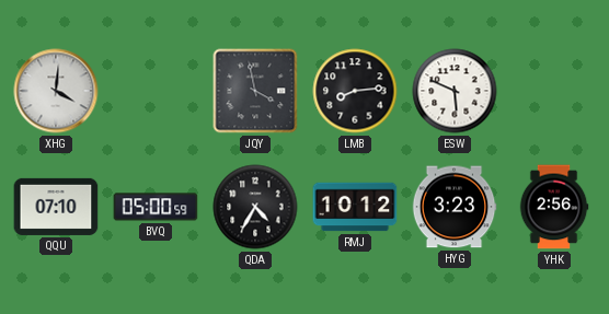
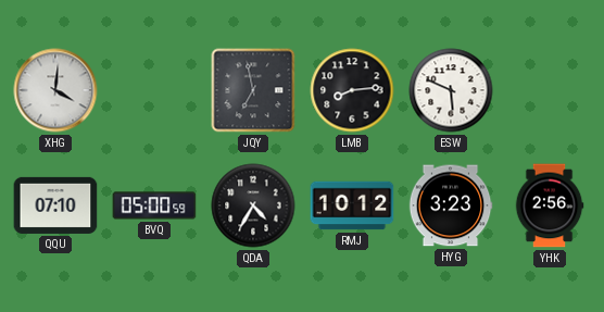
JQY: 3:58 -> 6:58
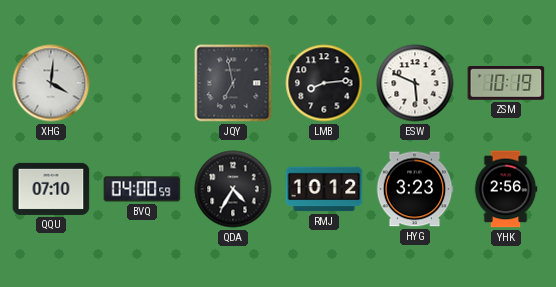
ZSM: none -> 10:19
BVQ: 05:00 -> 04:00
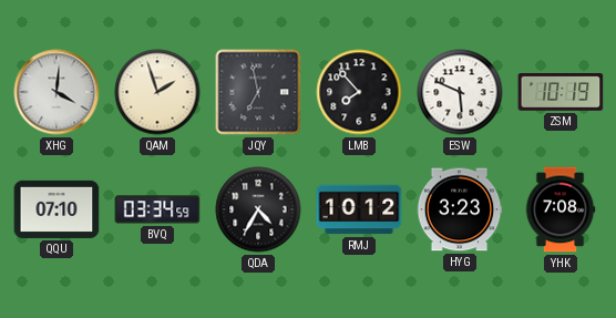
QAM: none -> 1:57
LMB: 8:14 -> 7:53
BVQ: 04:00 -> 03:34
YHK: 2:56 -> 7:08
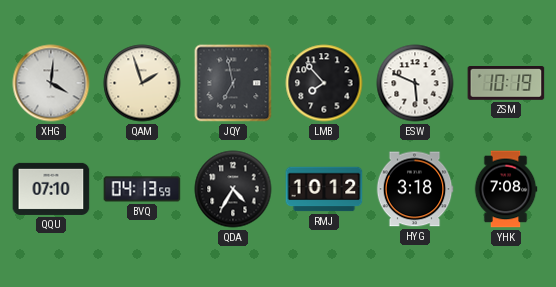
BVQ: 03:34 -> 04:13
HYG: 3:23 -> 3:18
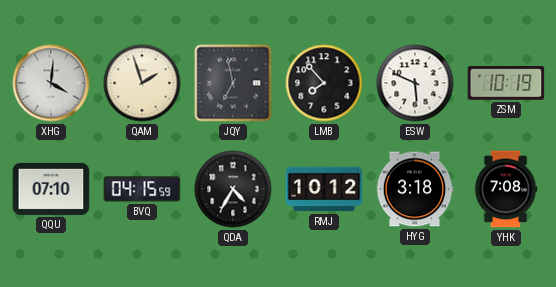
BVQ: 04:13 -> 04:15
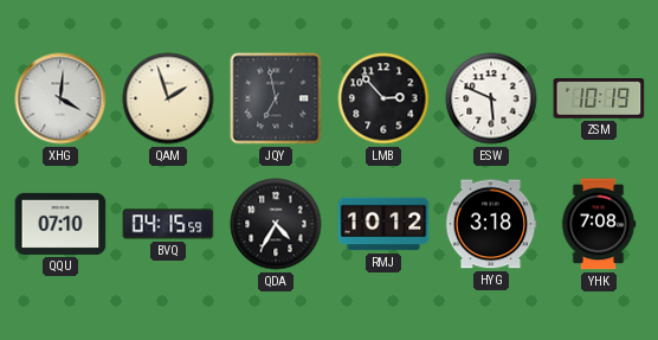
LMB: 7:53 -> 2:53
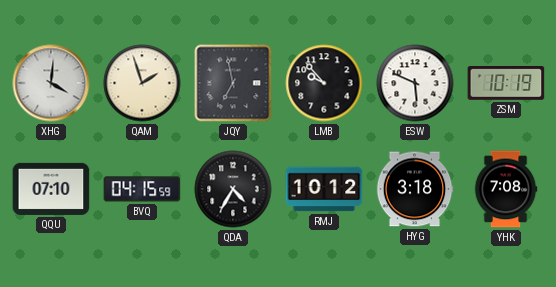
LMB: 2:53 -> 9:53
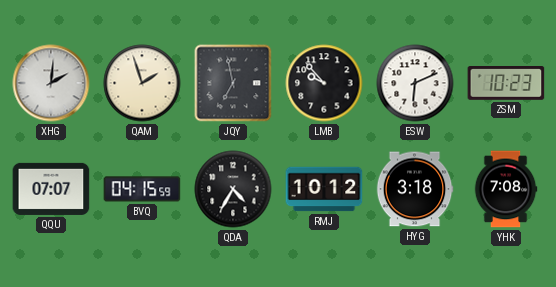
XHG: 4:01 -> 2:01
ESW: 5:49 -> 6:11
ZSM: 10:19 -> 10:23
QQU: 07:10 -> 07:07
